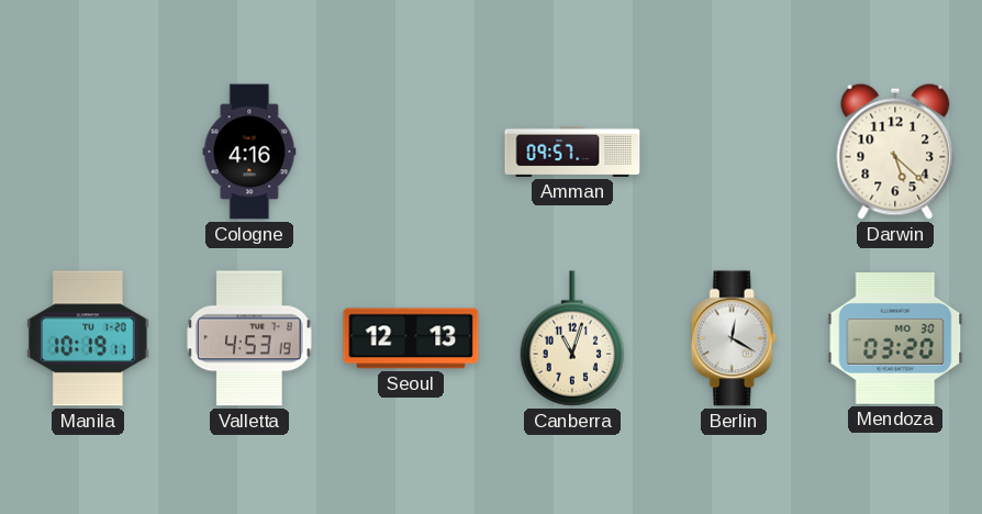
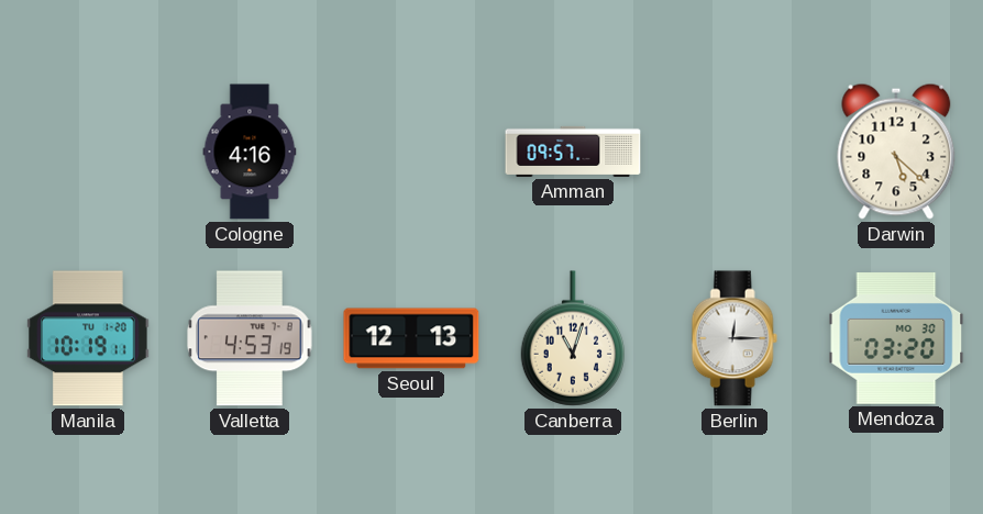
Berlin: 12:20 -> 12:15
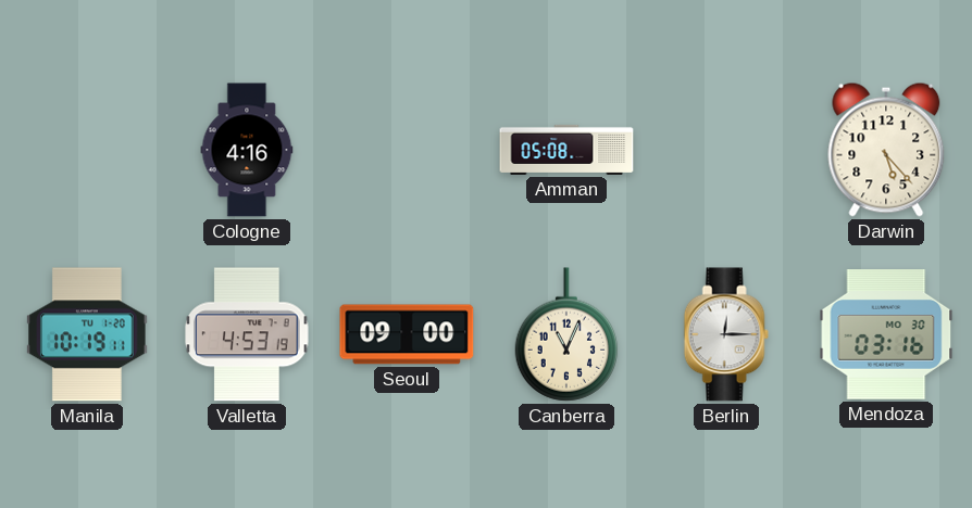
Amman: 09:57 -> 05:08
Darwin: 5:22 -> 5:23
Seoul: 12:13 -> 09:00
Canberra: 11:03 -> 11:04
Mendoza: 03:20 -> 03:16
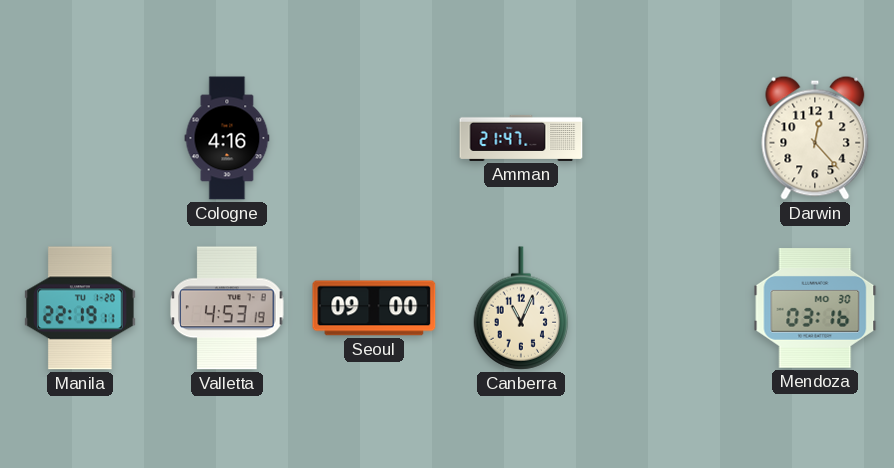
Amman: 05:08 -> 21:47
Darwin: 5:23 -> 12:23
Manila: 10:19 -> 22:19
Berlin: 12:15 -> none
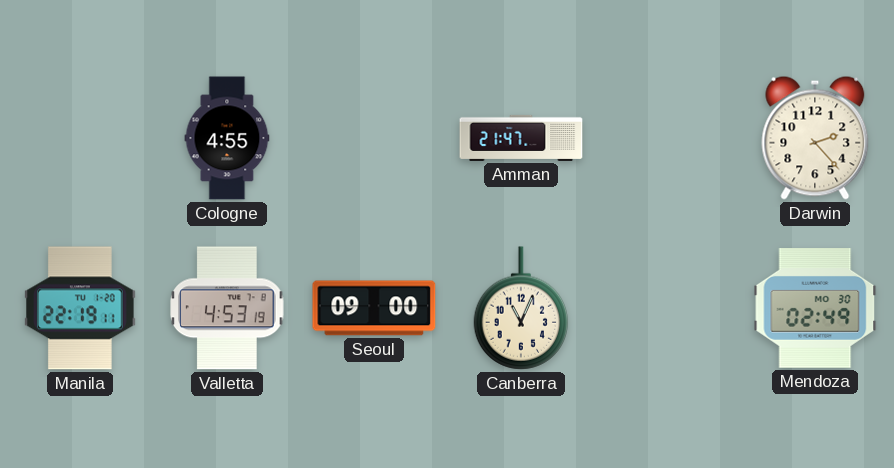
Cologne: 4:16 -> 4:55
Darwin: 12:23 -> 2:23
Mendoza: 03:16 -> 02:49
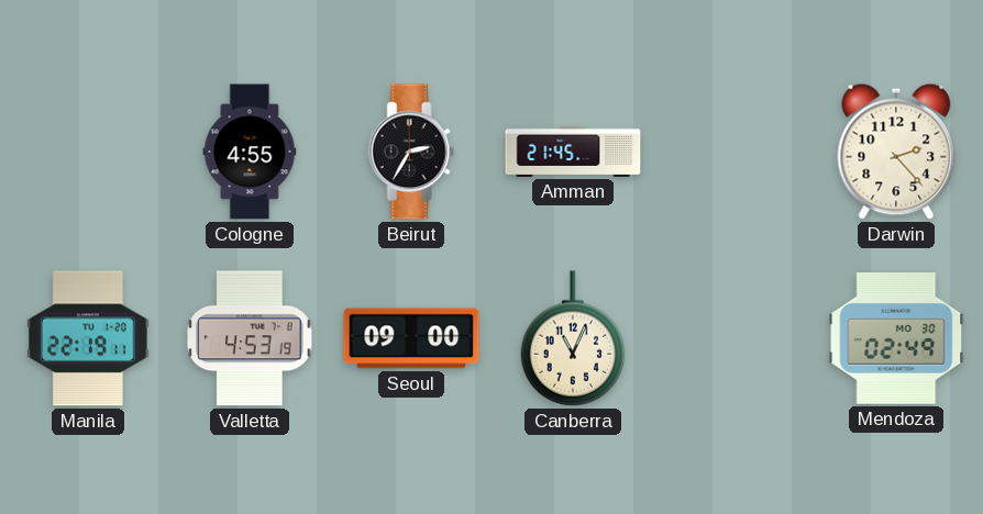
Beirut: none -> 2:35
Amman: 21:47 -> 21:45
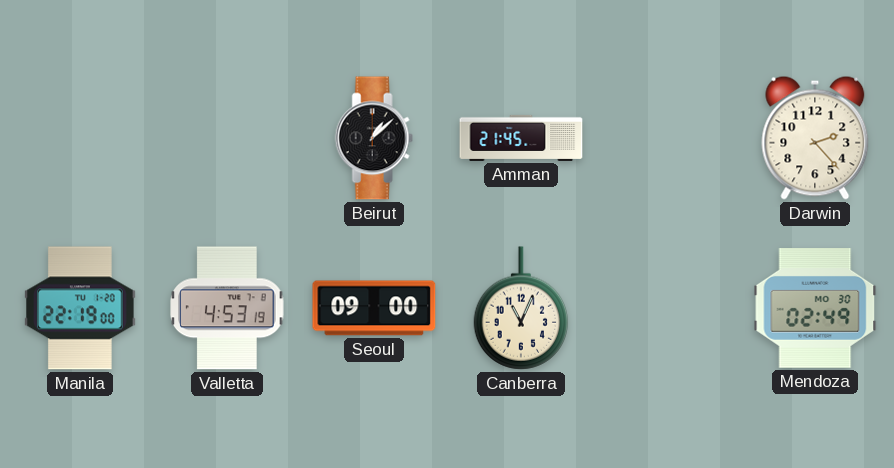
Cologne: 4:55 -> none
Beirut: 2:35 -> 1:08
Manila: 22:19:11 -> 22:19:00
